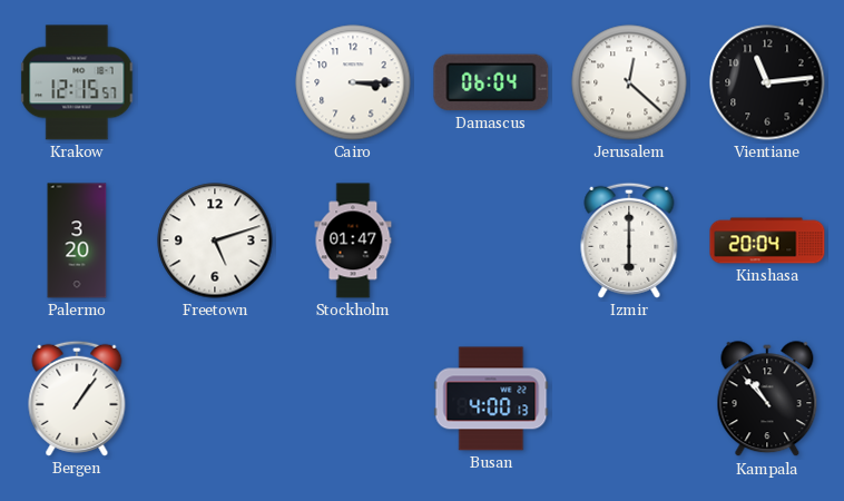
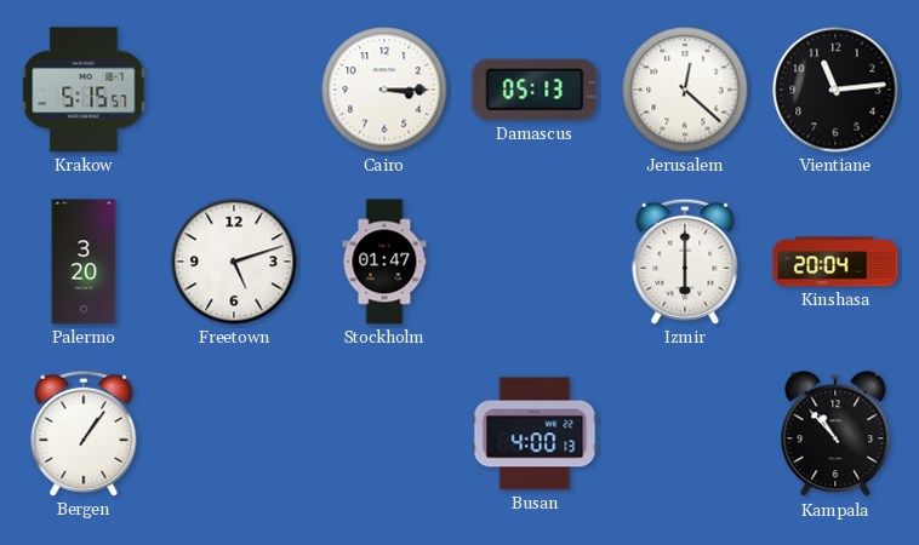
Krakow: 12:15 -> 5:15
Damascus: 06:04 -> 05:13
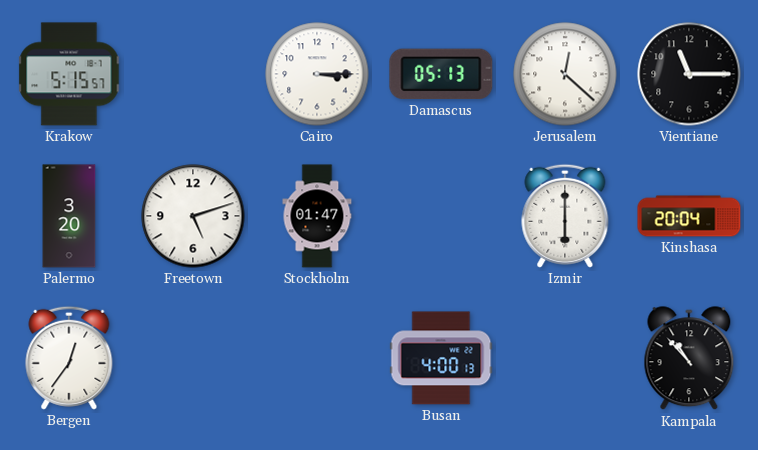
Vientiane: 11:14 -> 11:15
Bergen: 1:06 -> 12:36
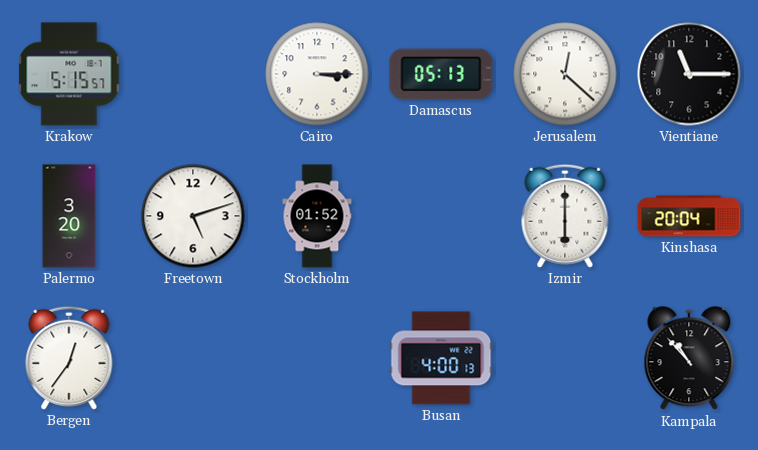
Stockholm: 01:47 -> 01:52
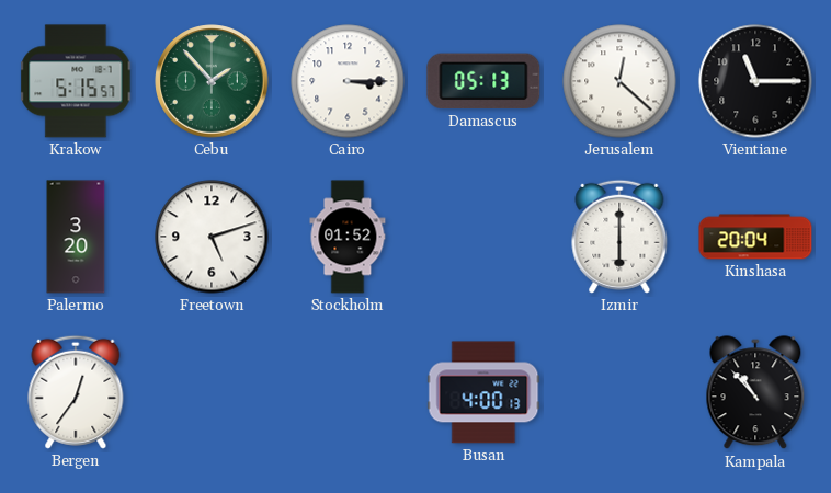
Cebu: none -> 1:53
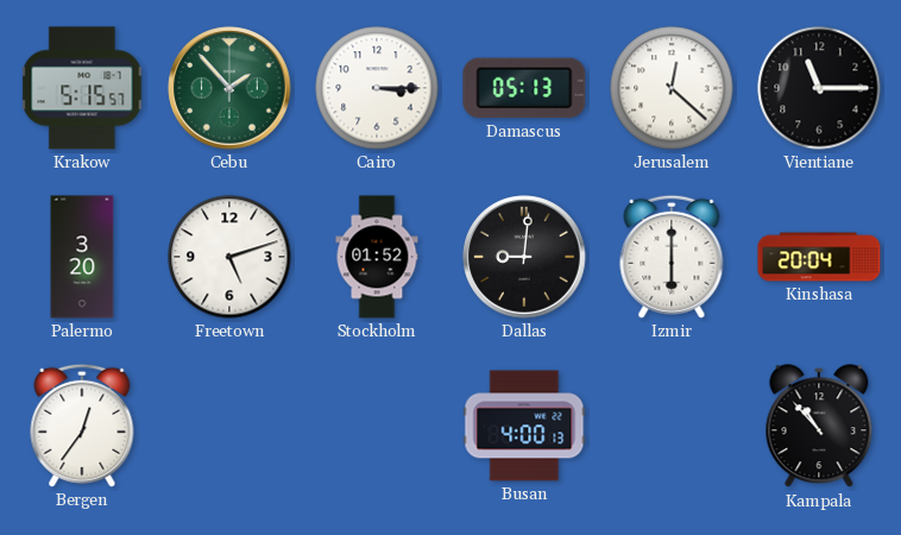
Dallas: none -> 9:01
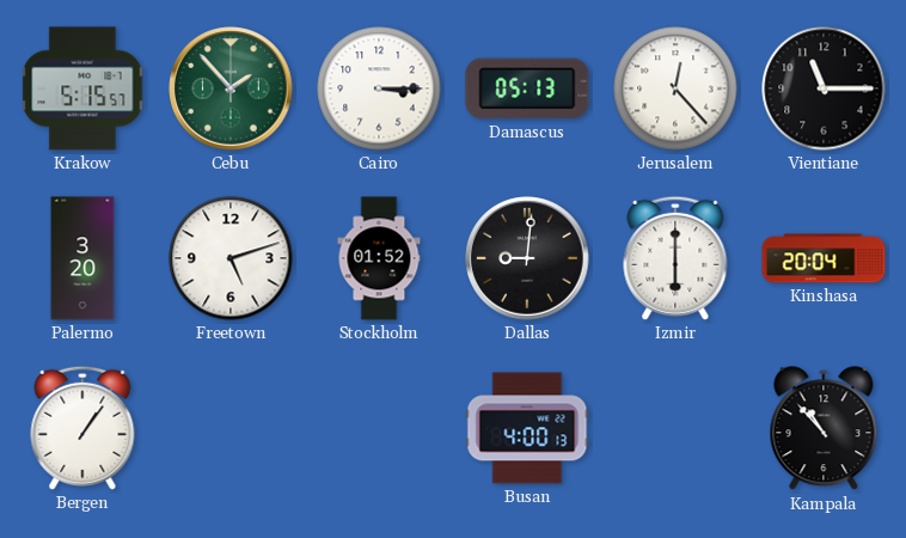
Jerusalem: 12:22 -> 12:23
Bergen: 12:36 -> 1:06
